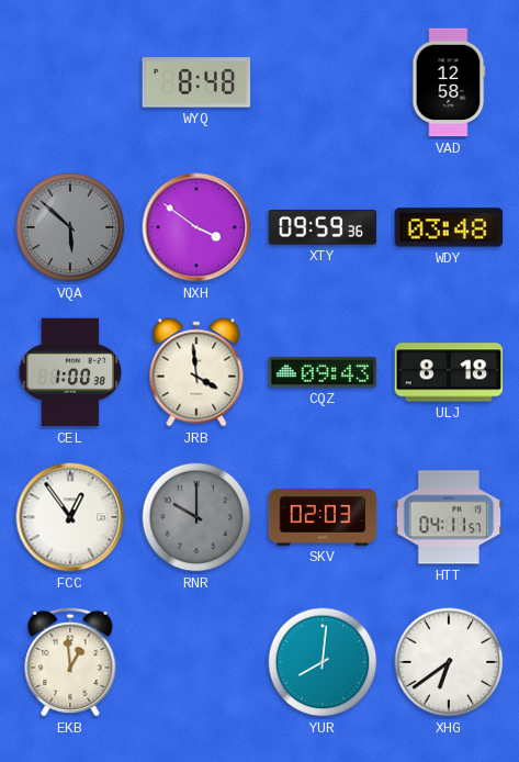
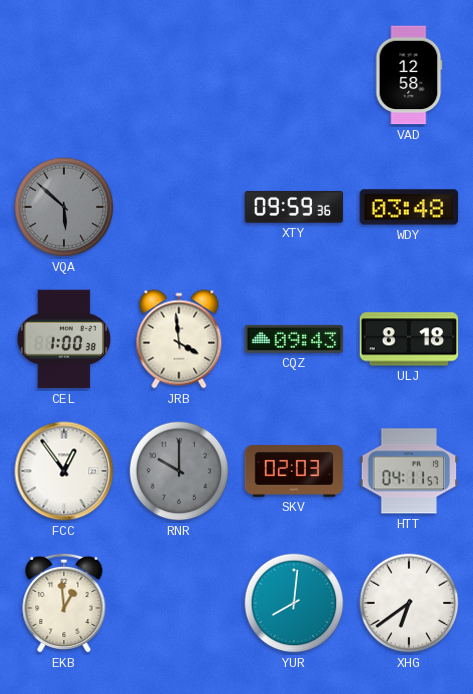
WYQ: 8:48 -> none
NXH: 3:51 -> none
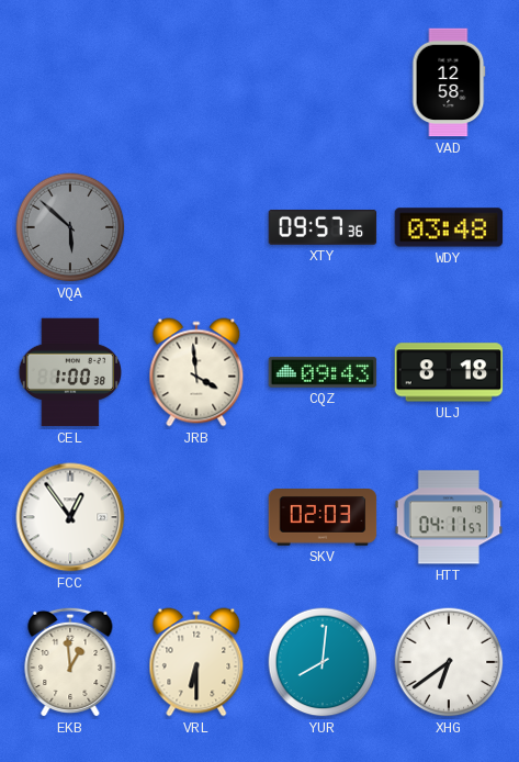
XTY: 09:59 -> 09:57
RNR: 10:00 -> none
VRL: none -> 6:30
